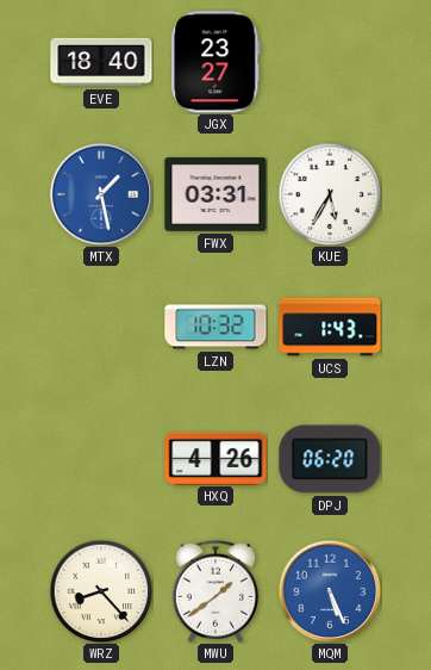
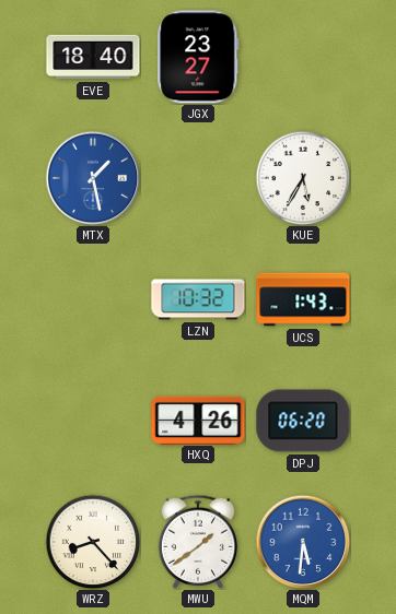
FWX: 03:31 -> none
MQM: 5:26 -> 5:31
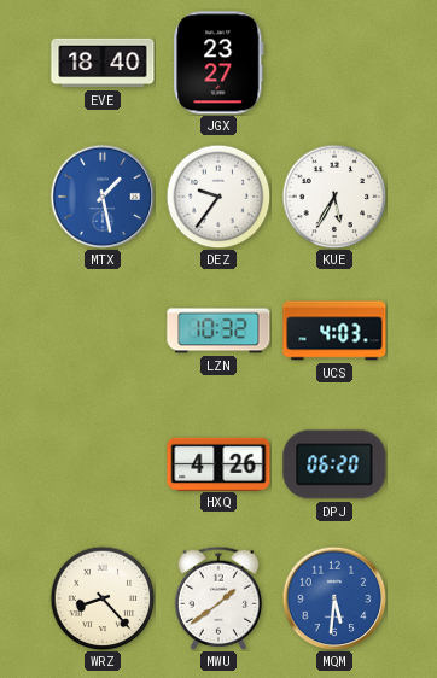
DEZ: none -> 9:36
UCS: 1:43 -> 4:03
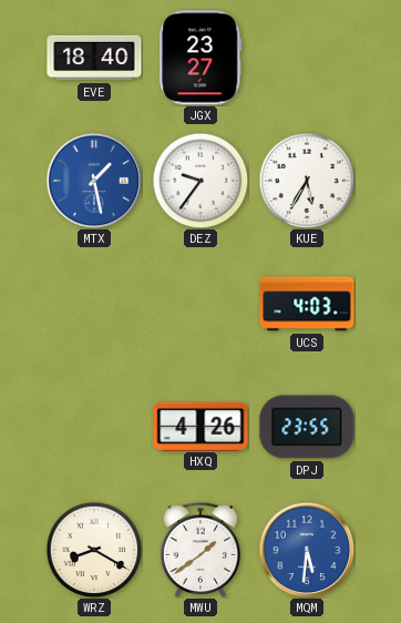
LZN: 10:32 -> none
DPJ: 06:20 -> 23:55
WRZ: 8:23 -> 8:20
